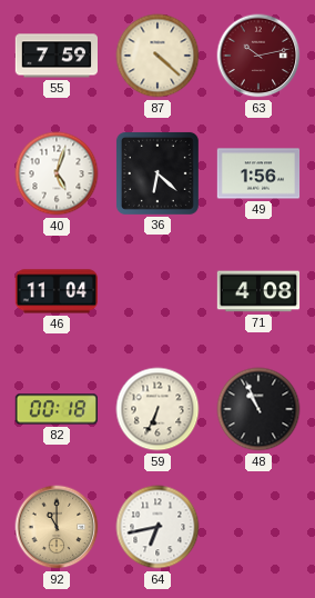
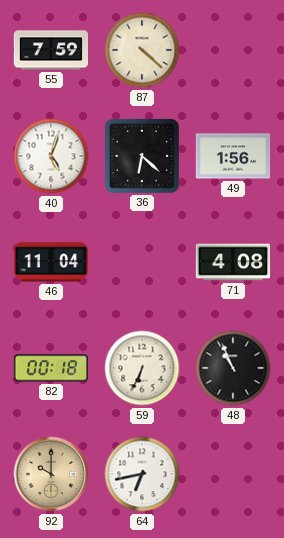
63: 10:13 -> none
92: 11:00 -> 10:00
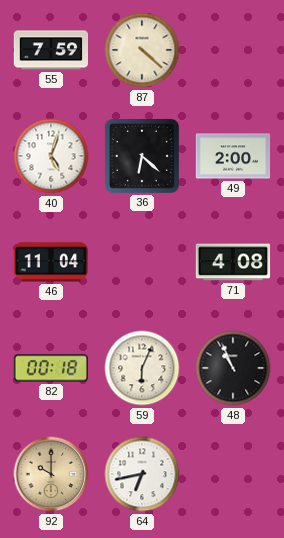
49: 1:56 -> 2:00
59: 6:34 -> 6:04
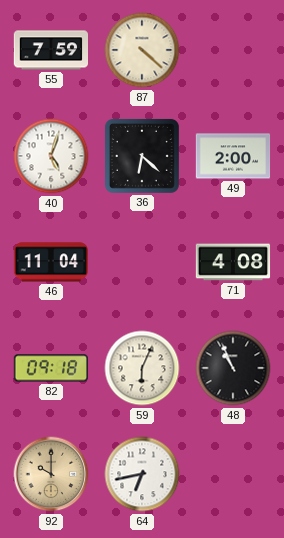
82: 00:18 -> 09:18
